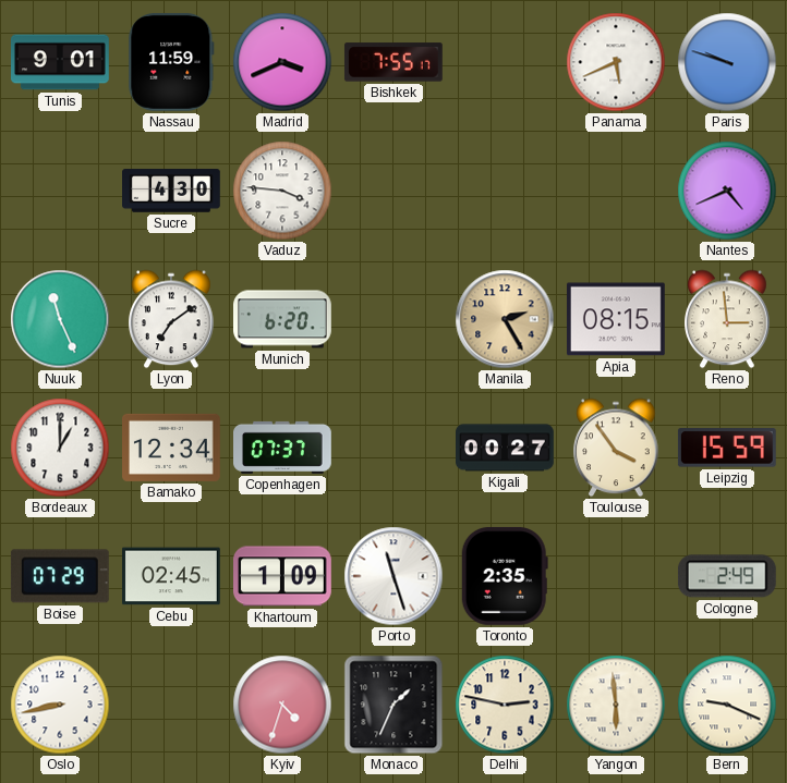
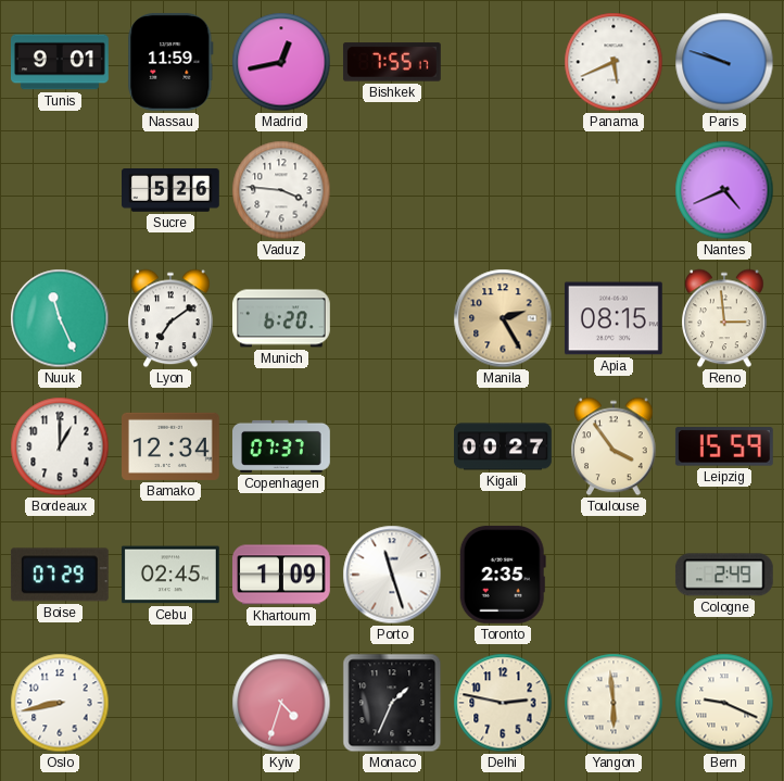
Madrid: 3:41 -> 12:43
Sucre: 4:30 -> 5:26
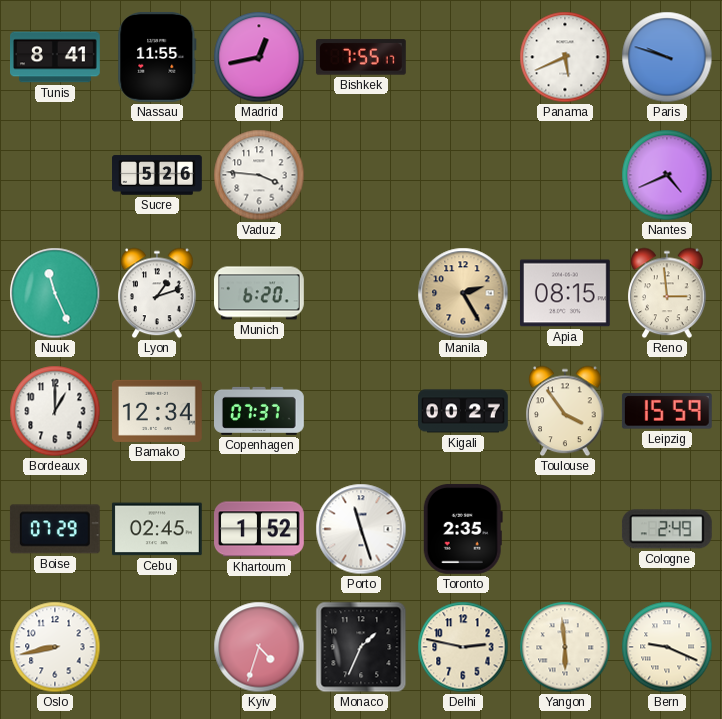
Tunis: 9:01 -> 8:41
Nassau: 11:59 -> 11:55
Lyon: 7:09 -> 1:12
Khartoum: 1:09 -> 1:52
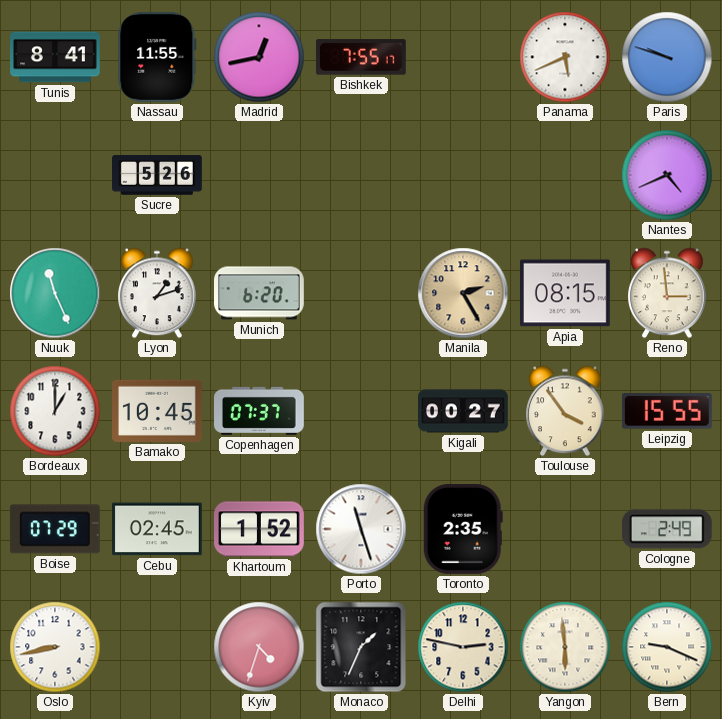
Vaduz: 3:46 -> none
Bamako: 12:34 -> 10:45
Leipzig: 15:59 -> 15:55
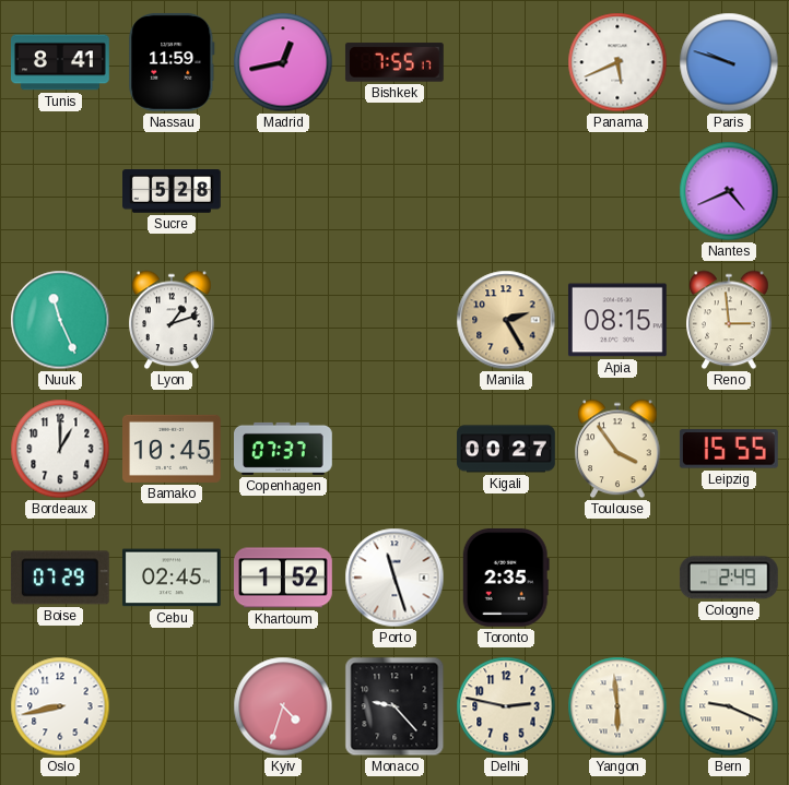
Nassau: 11:55 -> 11:59
Sucre: 5:26 -> 5:28
Munich: 6:20 -> none
Monaco: 1:34 -> 9:23
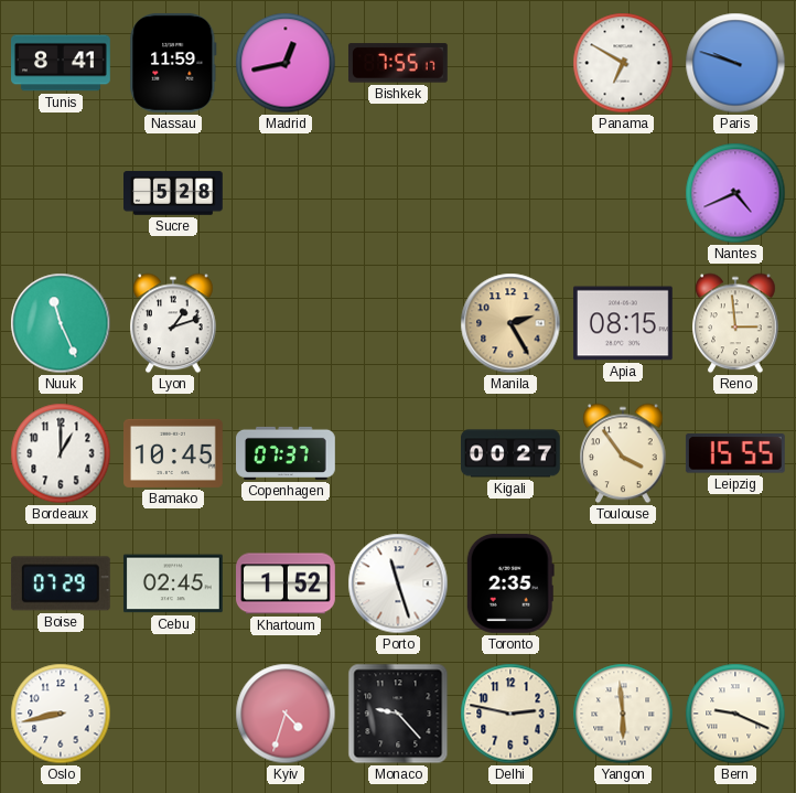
Panama: 5:41 -> 6:50
Cologne: 2:49 -> none
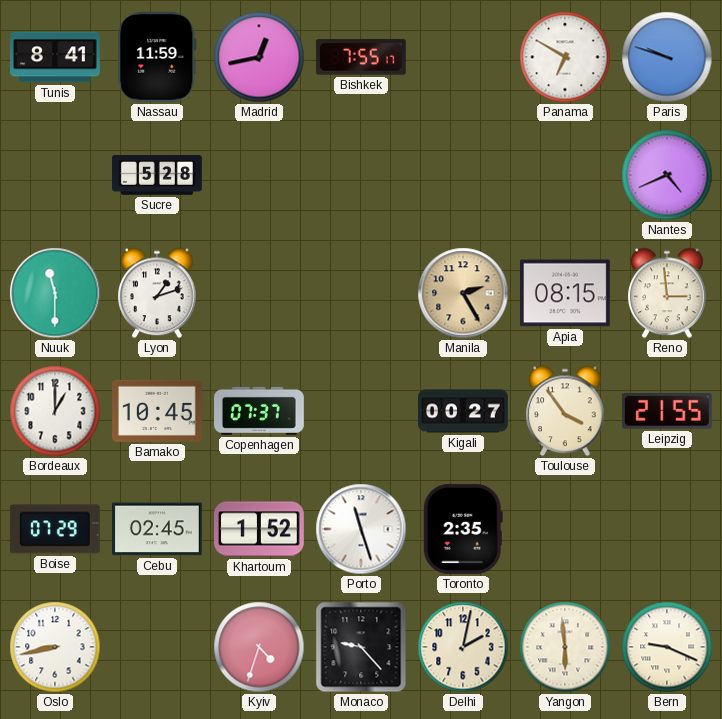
Nuuk: 11:26 -> 11:30
Leipzig: 15:55 -> 21:55
Delhi: 2:47 -> 2:02
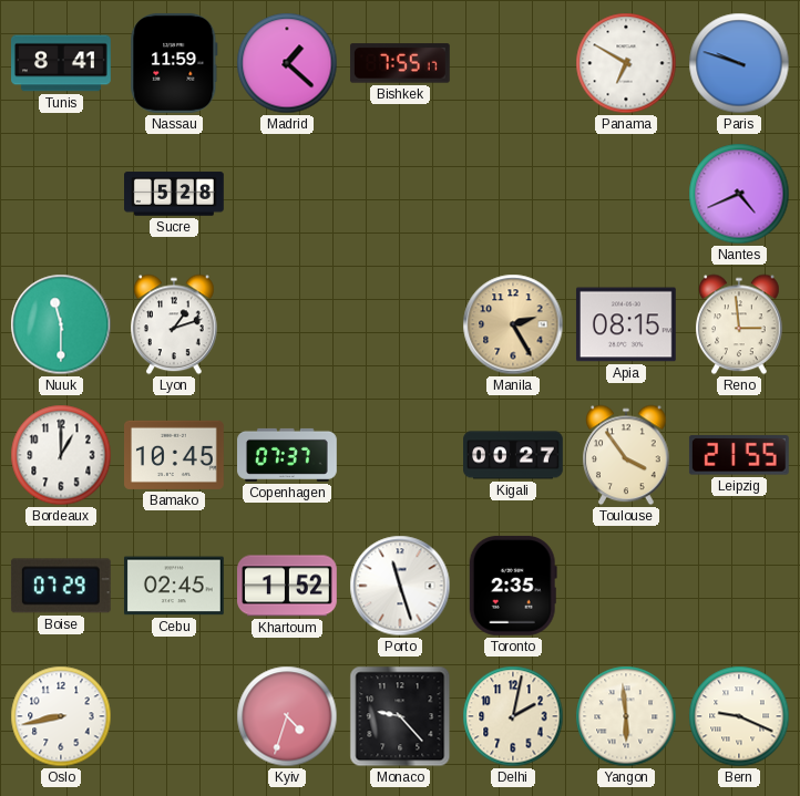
Madrid: 12:43 -> 1:22
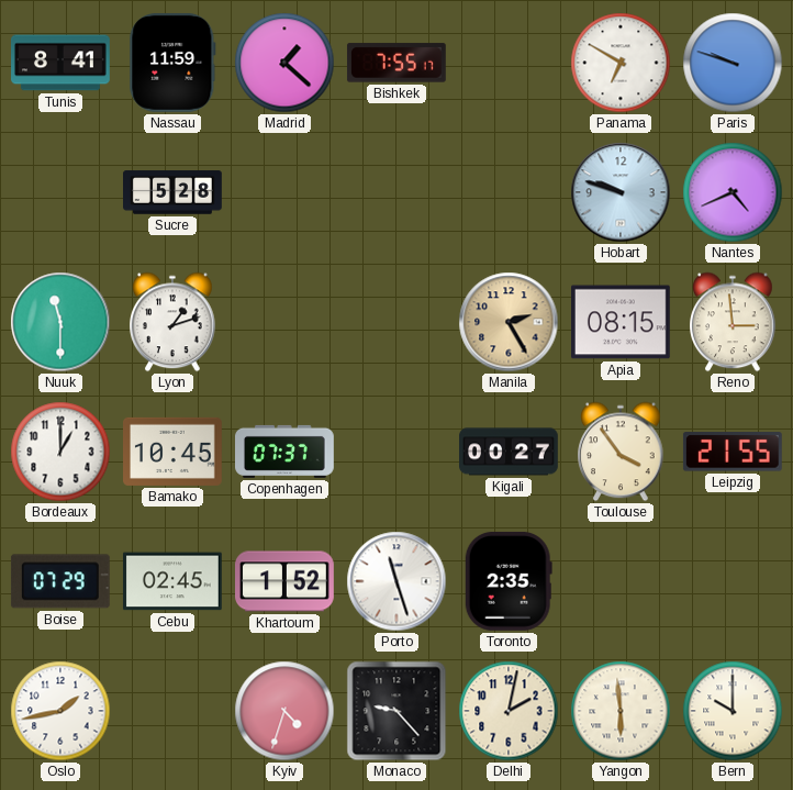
Hobart: none -> 9:48
Oslo: 8:43 -> 1:43
Bern: 9:19 -> 10:00
